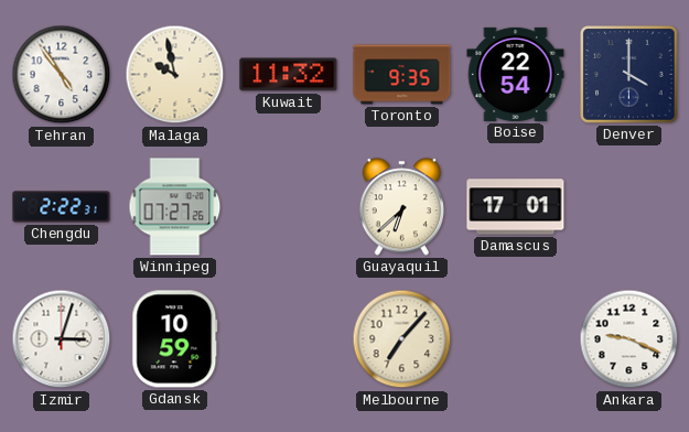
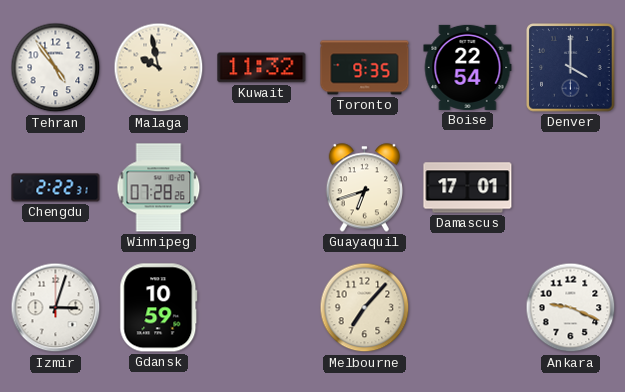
Winnipeg: 07:27 -> 07:28
Guayaquil: 6:38 -> 6:42
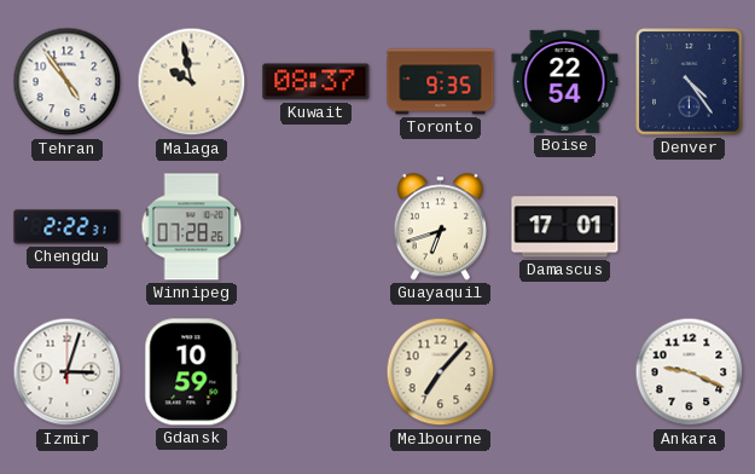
Kuwait: 11:32 -> 08:37
Denver: 4:00 -> 4:24
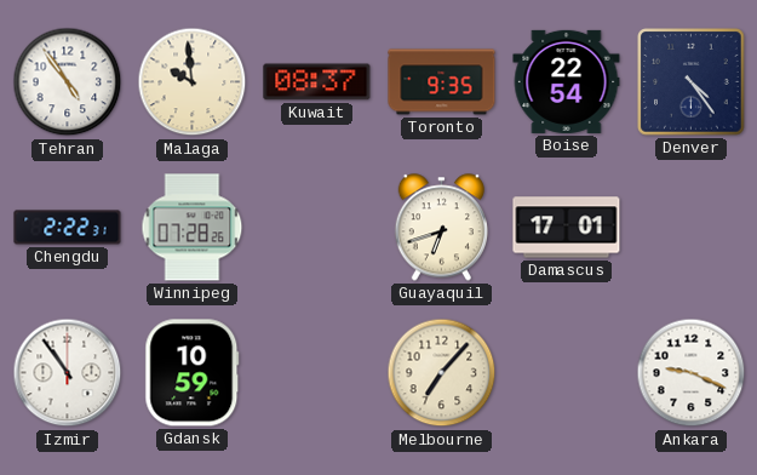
Malaga: 9:58 -> 9:59
Izmir: 3:03 -> 10:54
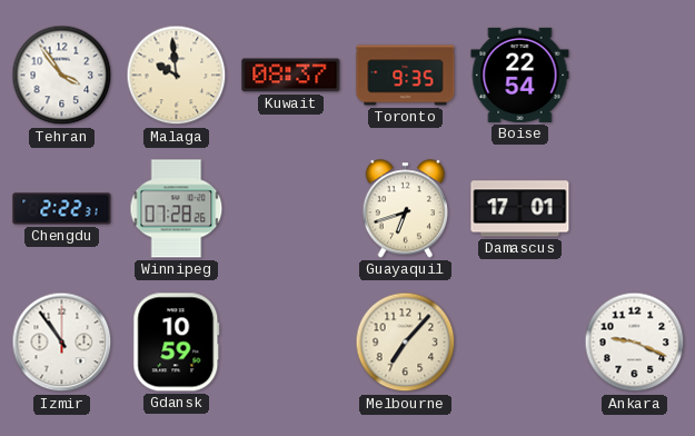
Tehran: 4:54 -> 3:54
Denver: 4:24 -> none
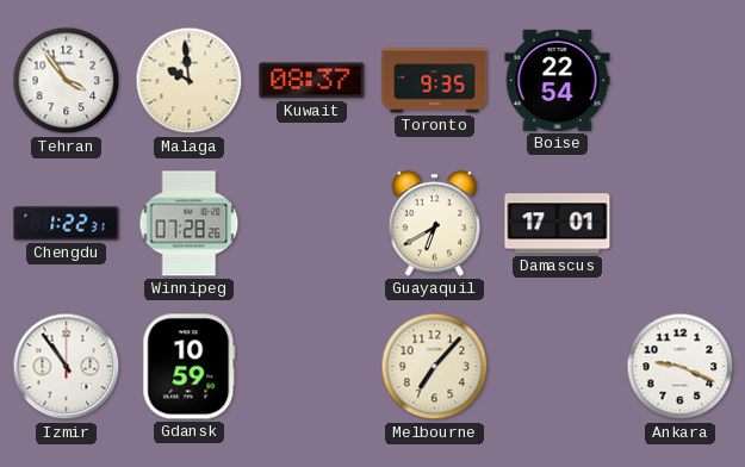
Chengdu: 2:22 -> 1:22
Guayaquil: 6:42 -> 6:40
